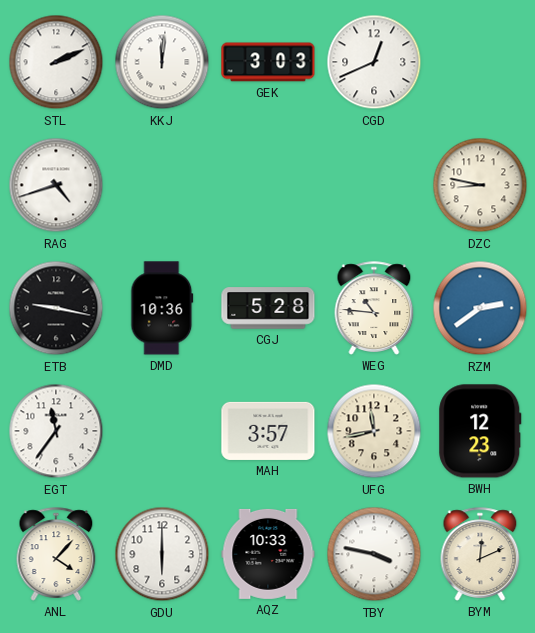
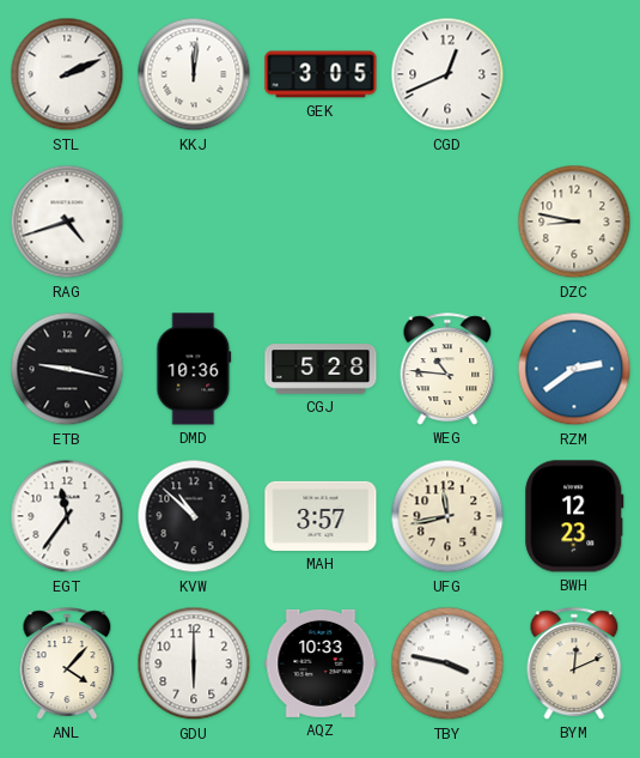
GEK: 3:03 -> 3:05
KVW: none -> 10:52
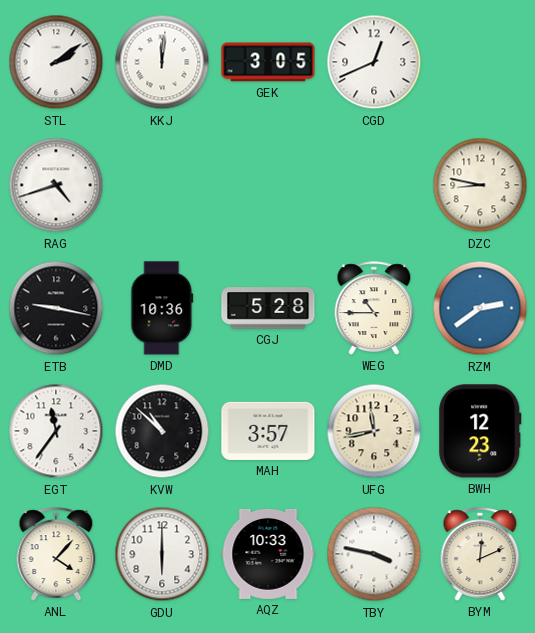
STL: 2:11 -> 2:09
WEG: 10:46 -> 10:45
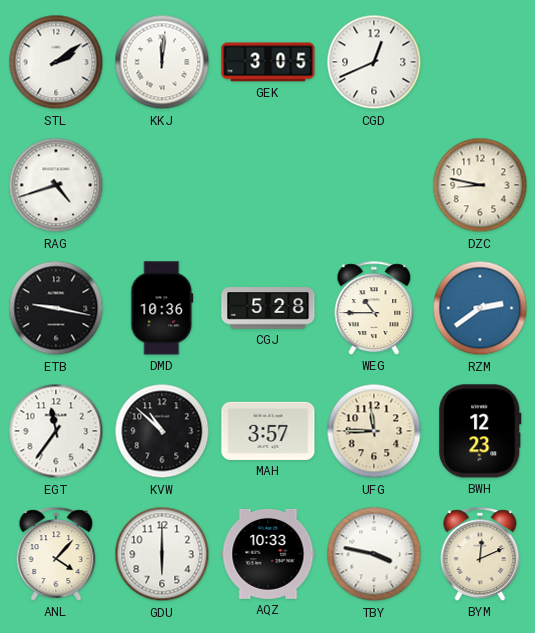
UFG: 11:43 -> 11:45
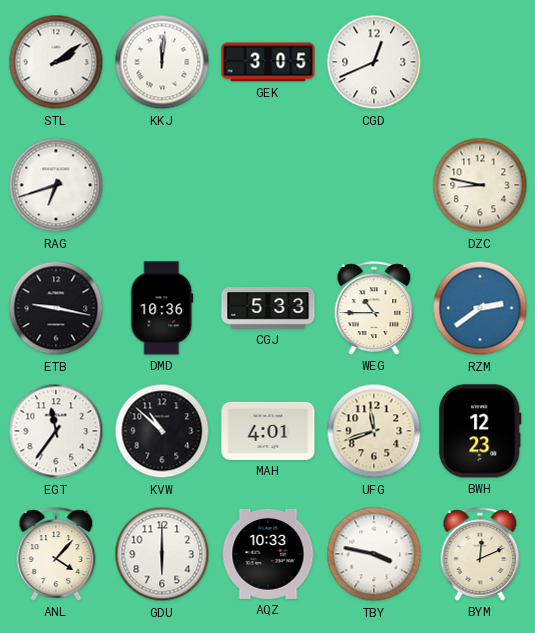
RAG: 4:42 -> 6:42
CGJ: 5:28 -> 5:33
MAH: 3:57 -> 4:01
UFG: 11:45 -> 11:42
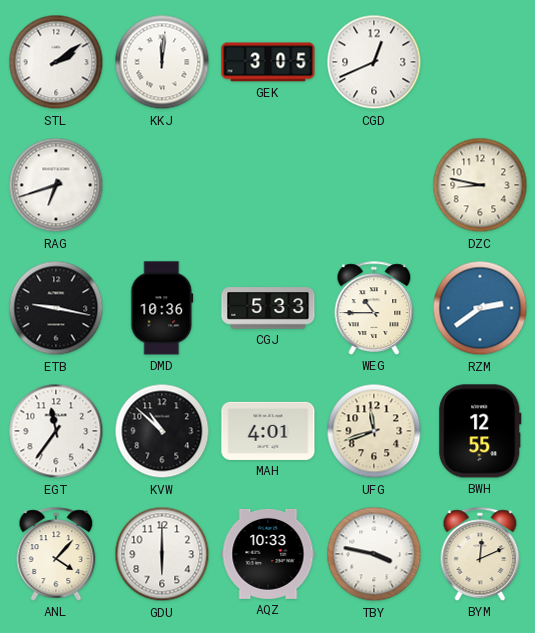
BWH: 12:23 -> 12:55
